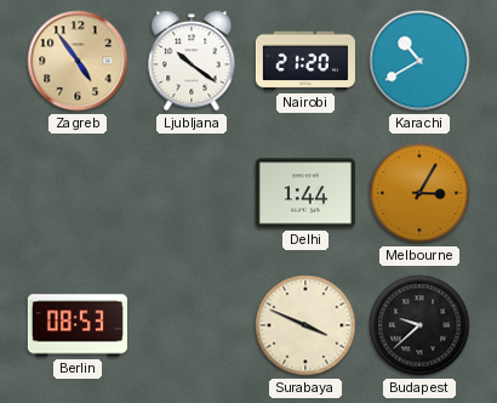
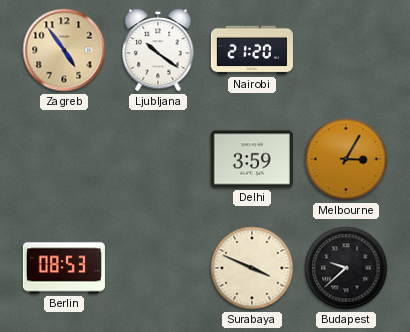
Karachi: 10:40 -> none
Delhi: 1:44 -> 3:59
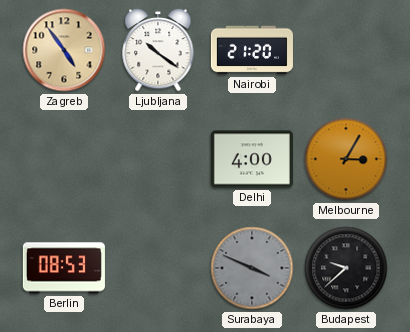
Delhi: 3:59 -> 4:00
Surabaya dial: cream -> grey
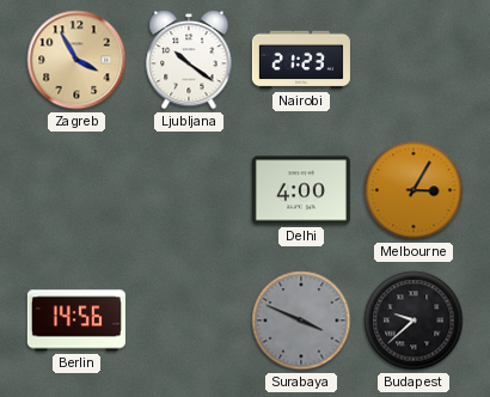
Zagreb: 4:54 -> 3:55
Nairobi: 21:20 -> 21:23
Berlin: 08:53 -> 14:56
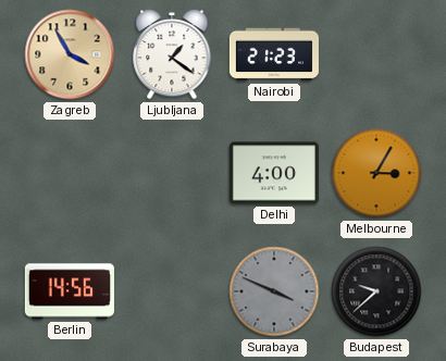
Ljubljana: 10:21 -> 1:21
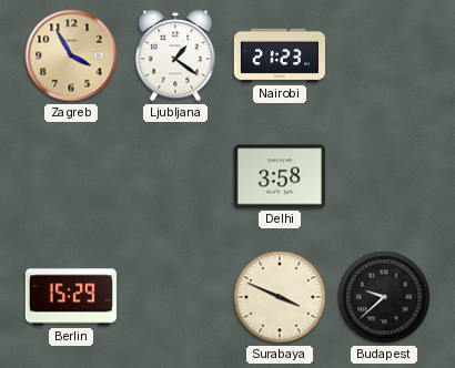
Delhi: 4:00 -> 3:58
Melbourne: 3:05 -> none
Berlin: 14:56 -> 15:29
Surabaya dial: grey -> cream
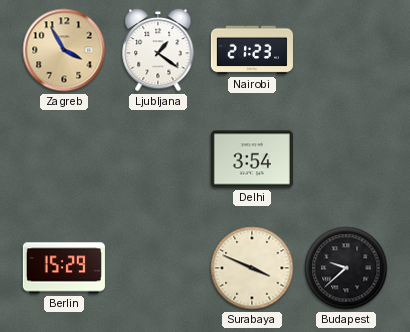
Delhi: 3:58 -> 3:54
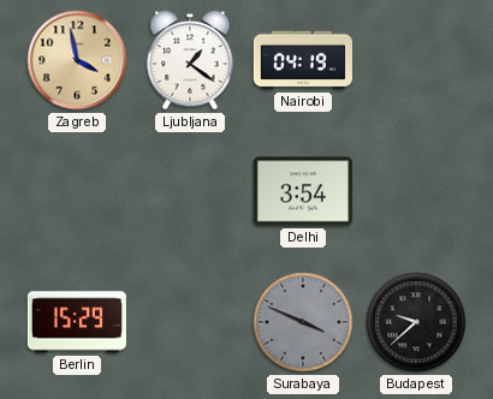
Zagreb: 3:55 -> 3:58
Nairobi: 21:23 -> 04:19
Surabaya dial: cream -> grey
